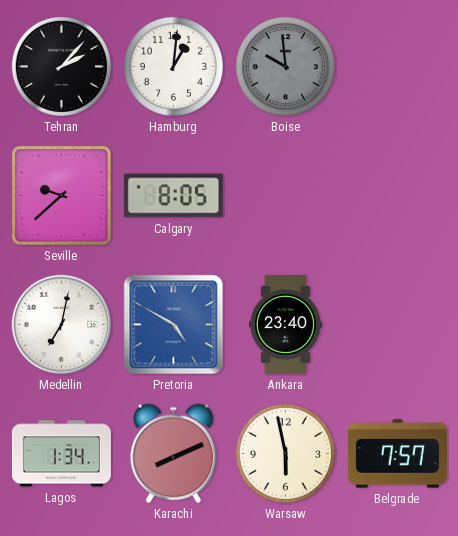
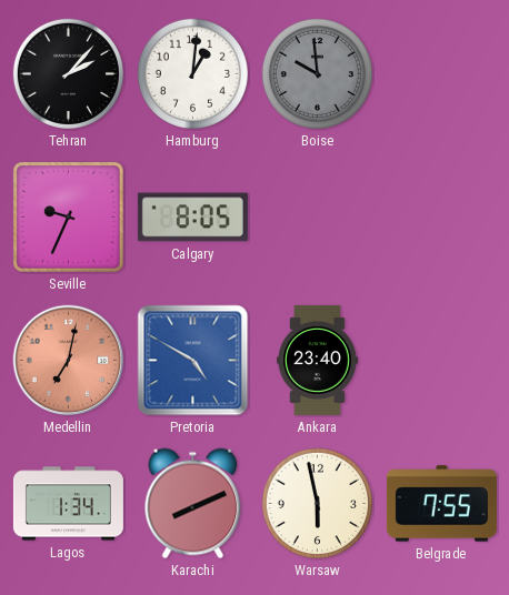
Seville: 9:38 -> 9:34
Medellin dial: white -> salmon
Belgrade: 7:57 -> 7:55
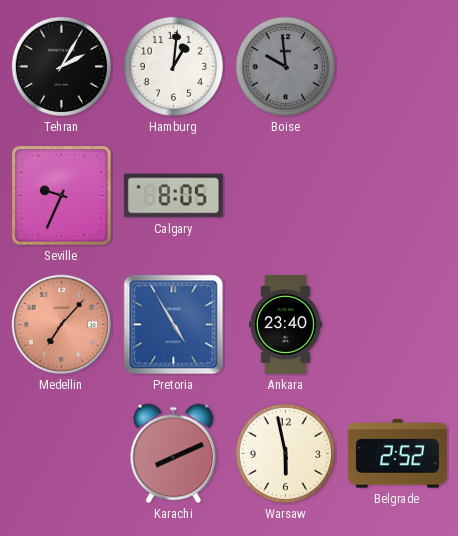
Tehran: 2:07 -> 2:05
Medellin: 7:02 -> 7:07
Pretoria: 4:50 -> 4:55
Lagos: 1:34 -> none
Belgrade: 7:55 -> 2:52
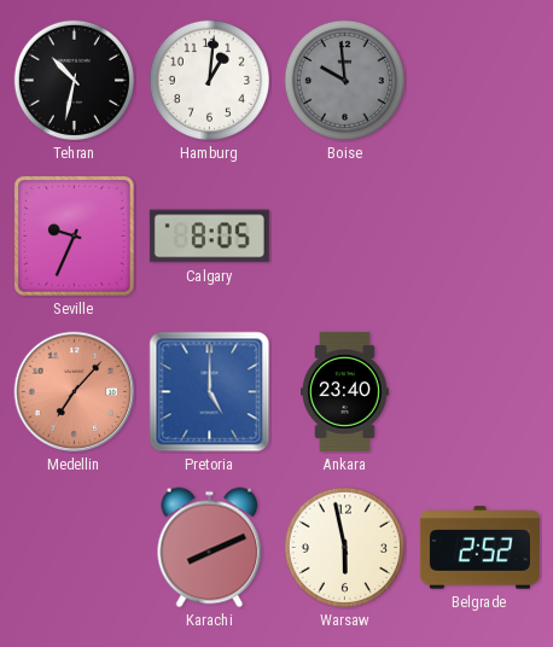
Tehran: 2:05 -> 10:32
Pretoria: 4:55 -> 5:00
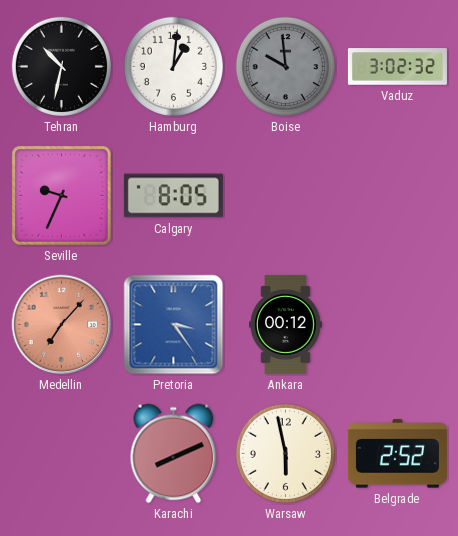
Vaduz: none -> 3:02
Pretoria: 5:00 -> 3:24
Ankara: 23:40 -> 00:12
